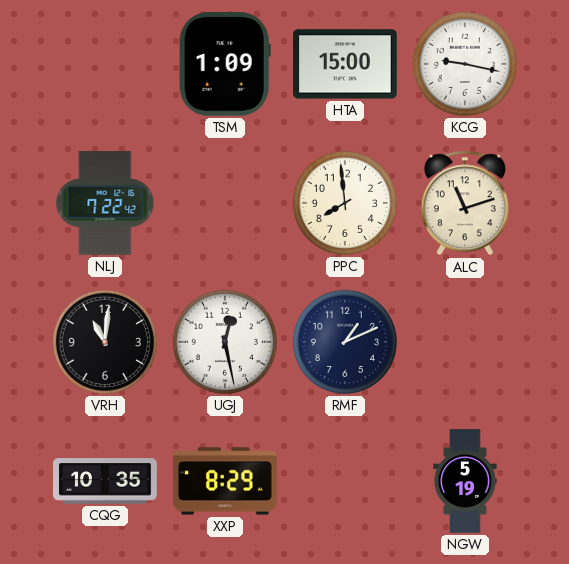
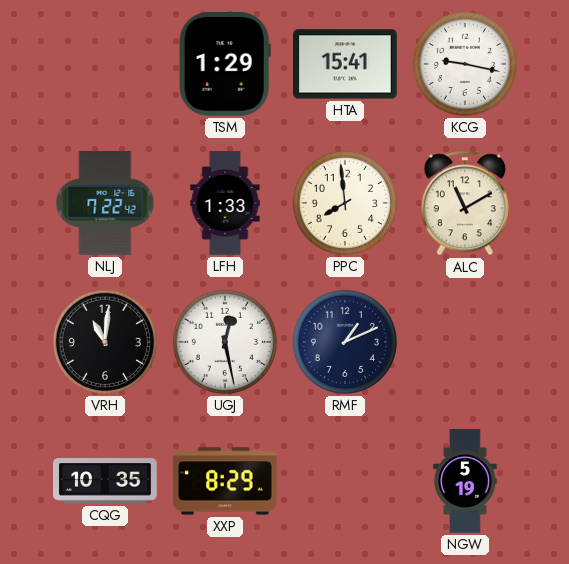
TSM: 1:09 -> 1:29
HTA: 15:00 -> 15:41
LFH: none -> 1:33
ALC: 11:12 -> 11:10
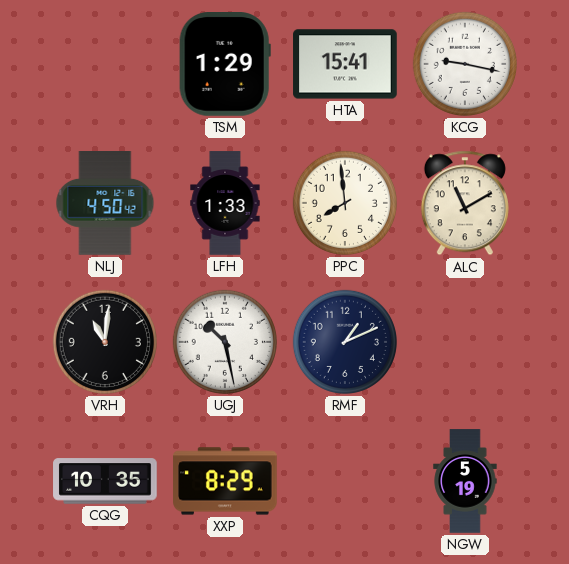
NLJ: 7:22 -> 4:50
UGJ: 12:28 -> 10:28
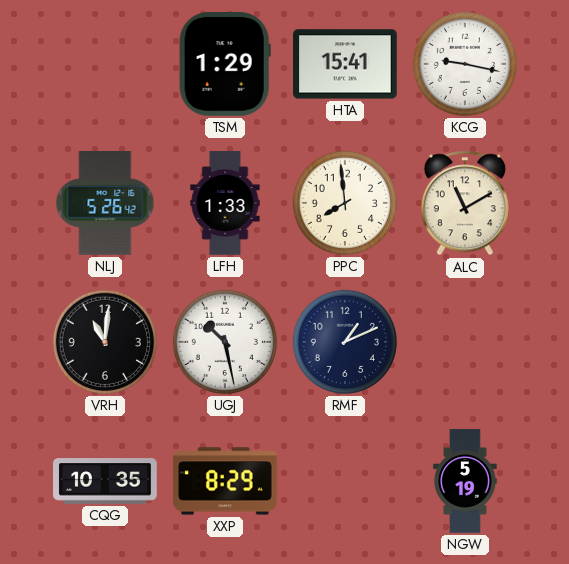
NLJ: 4:50 -> 5:26
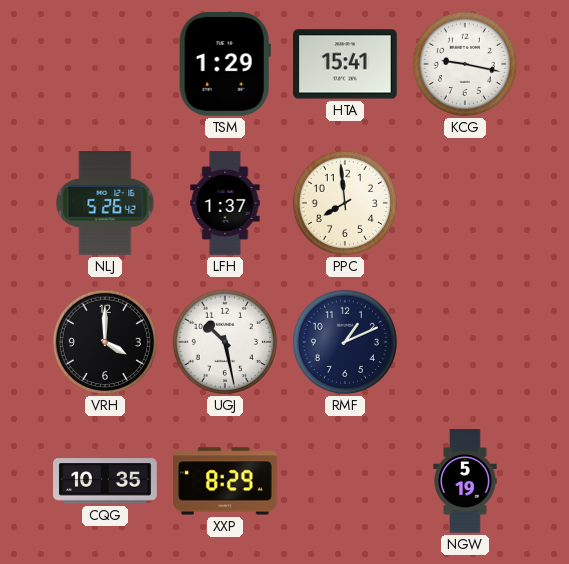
LFH: 1:33 -> 1:37
ALC: 11:10 -> none
VRH: 11:01 -> 4:00
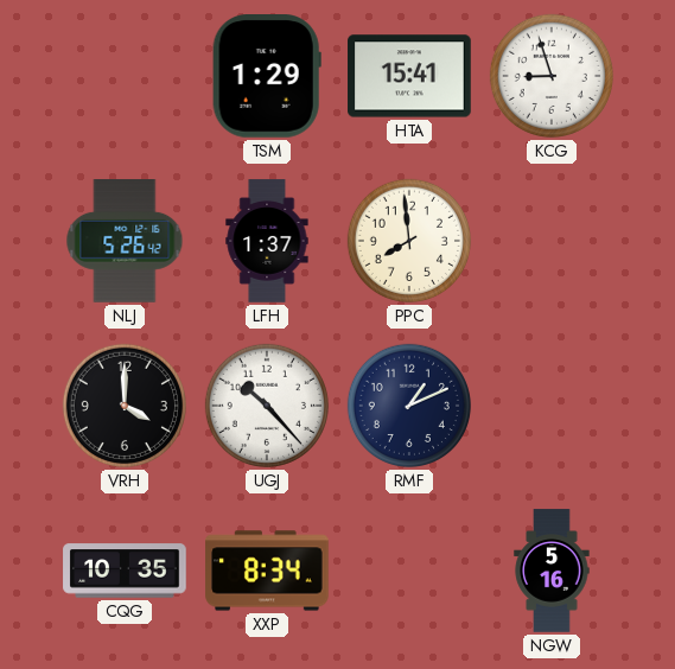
KCG: 9:17 -> 8:57
UGJ: 10:28 -> 10:23
XXP: 8:29 -> 8:34
NGW: 5:19 -> 5:16
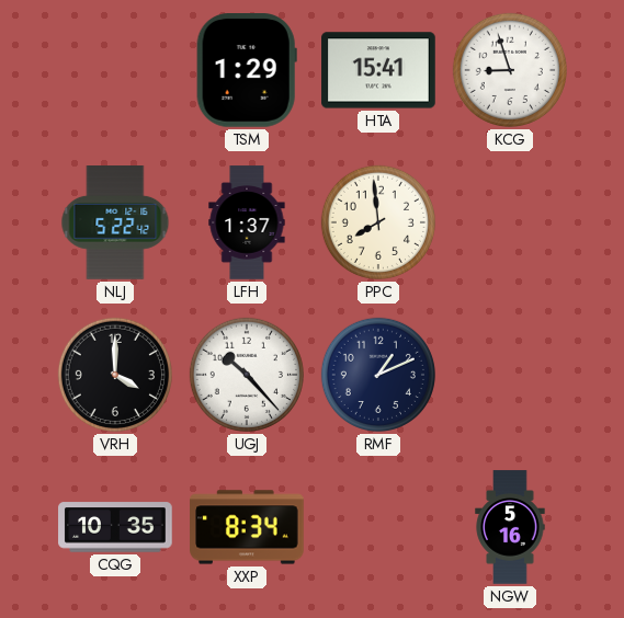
NLJ: 5:26 -> 5:22
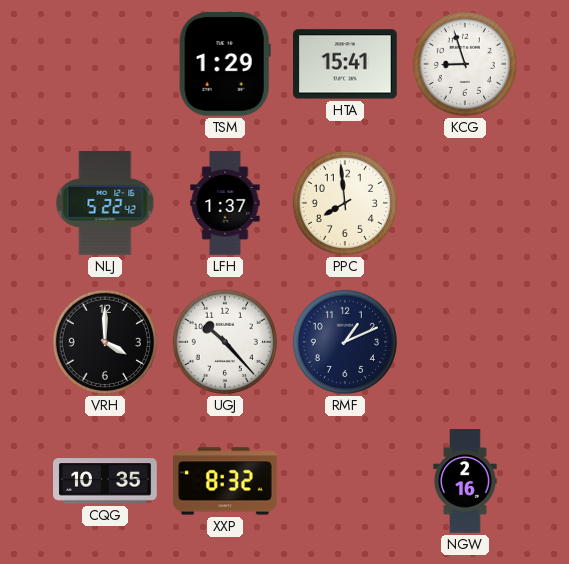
XXP: 8:34 -> 8:32
NGW: 5:16 -> 2:16
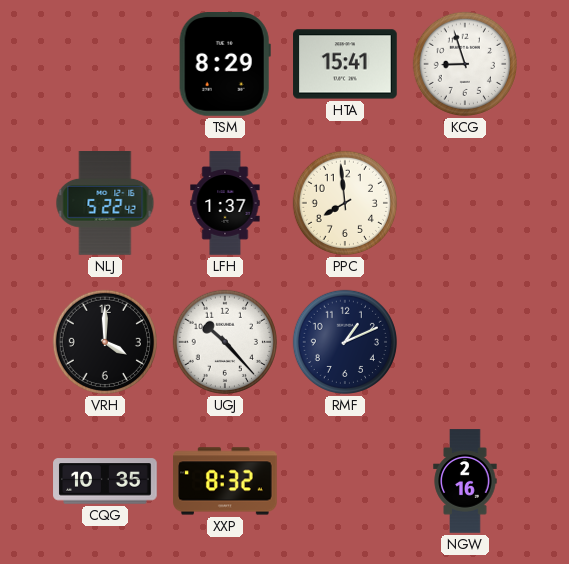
TSM: 1:29 -> 8:29
